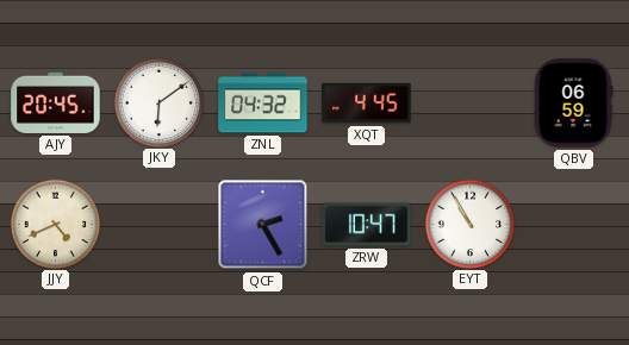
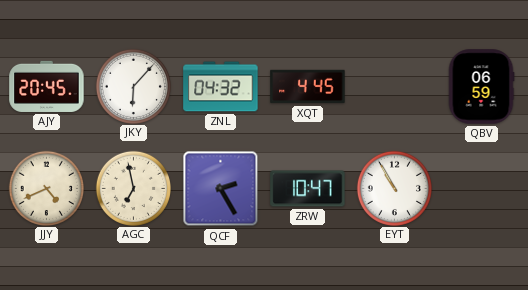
JKY: 6:09 -> 6:07
AGC: none -> 6:58
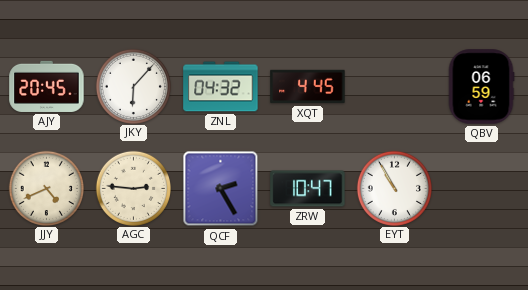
AGC: 6:58 -> 2:46
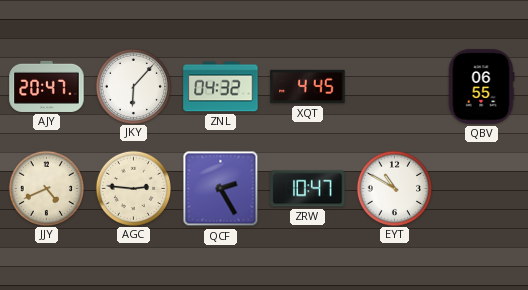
AJY: 20:45 -> 20:47
QBV: 06:59 -> 06:55
EYT: 10:55 -> 10:50
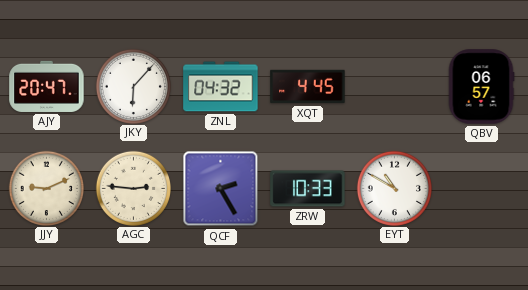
QBV: 06:55 -> 06:57
JJY: 4:41 -> 9:11
ZRW: 10:47 -> 10:33
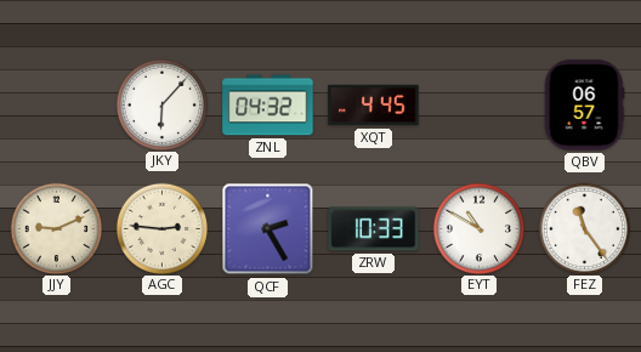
AJY: 20:47 -> none
FEZ: none -> 11:24
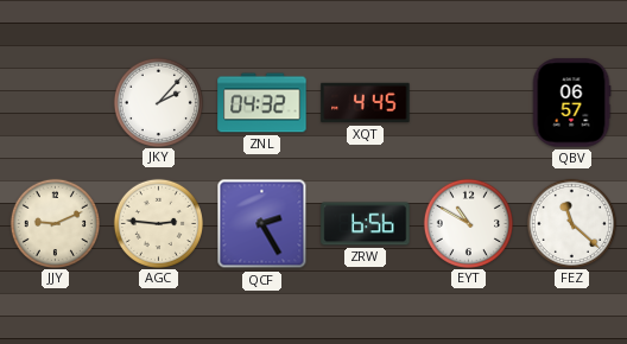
JKY: 6:07 -> 2:07
ZRW: 10:33 -> 6:56
FEZ: 11:24 -> 11:22
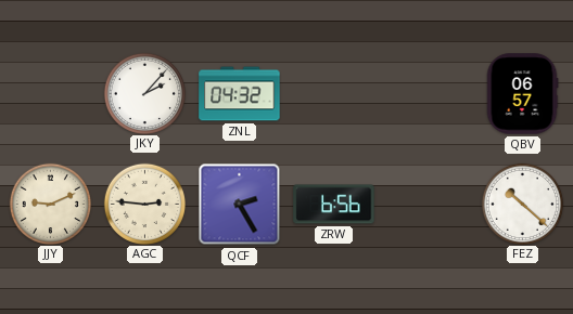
XQT: 4:45 -> none
EYT: 10:50 -> none
FEZ: 11:22 -> 10:22
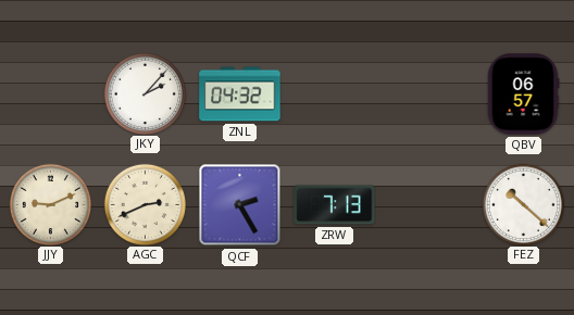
AGC: 2:46 -> 2:41
ZRW: 6:56 -> 7:13
